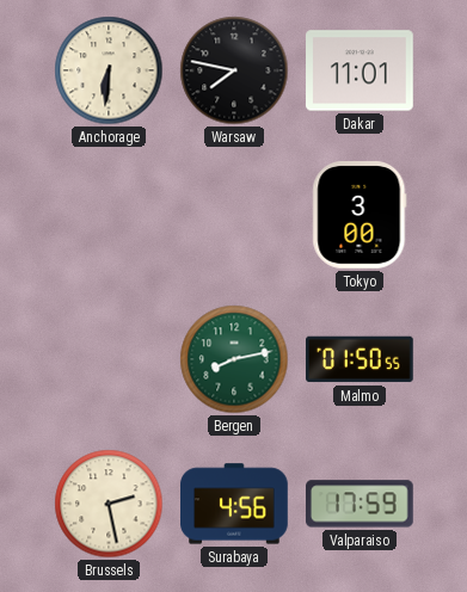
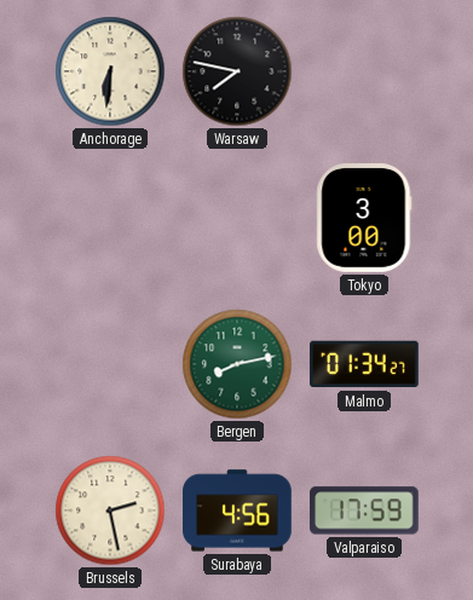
Dakar: 11:01 -> none
Malmo: 01:50 -> 01:34
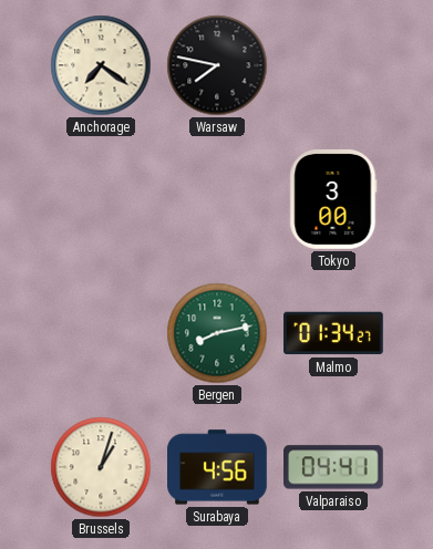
Anchorage: 6:31 -> 7:21
Brussels: 2:28 -> 1:03
Valparaiso: 17:59 -> 04:41
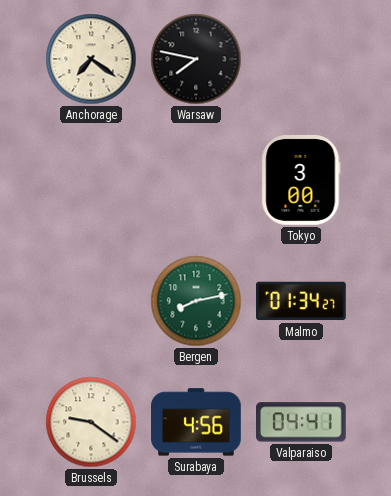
Brussels: 1:03 -> 9:21
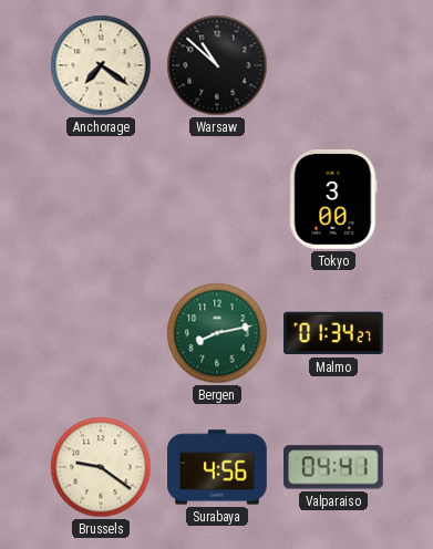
Warsaw: 7:47 -> 10:52
